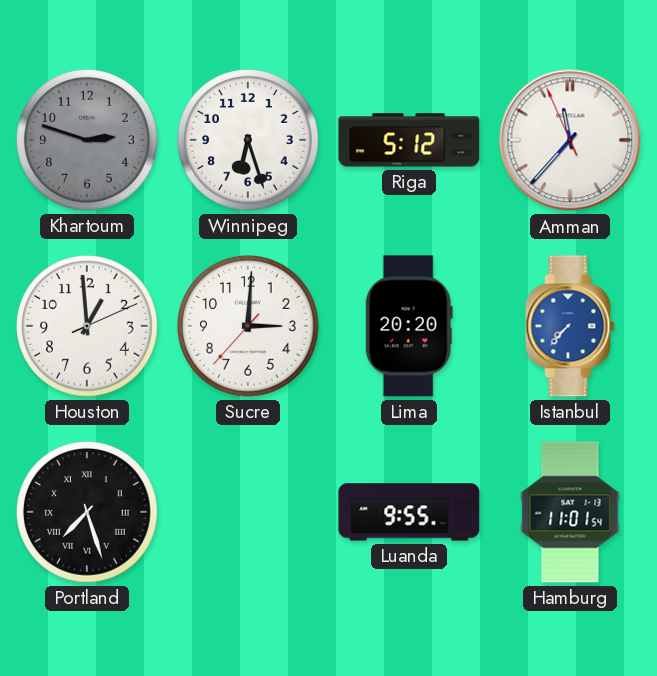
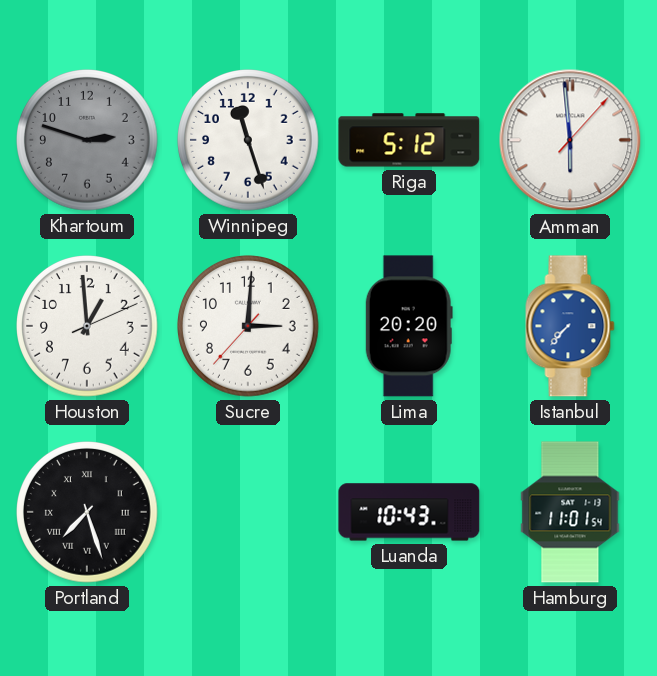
Winnipeg: 6:27 -> 11:27
Amman: 11:36 -> 5:59
Luanda: 9:55 -> 10:43
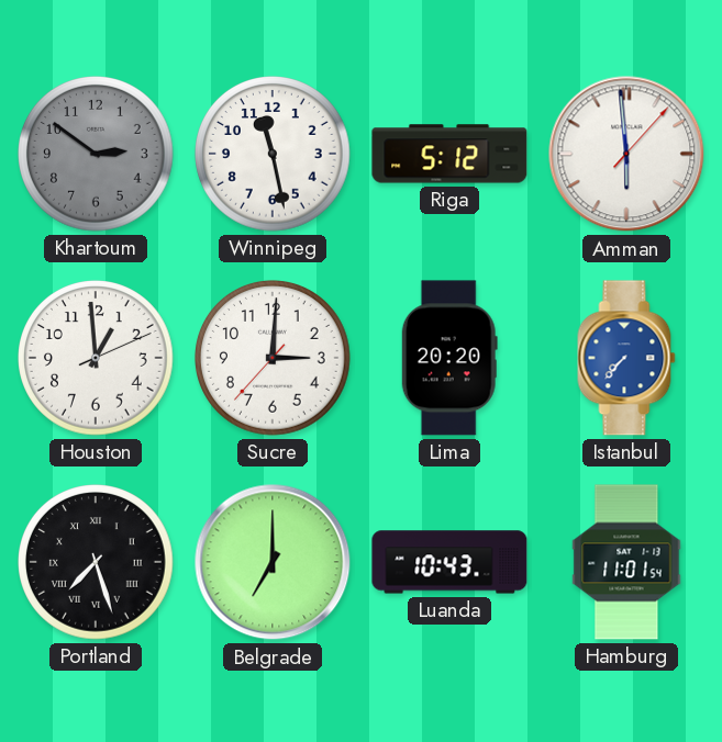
Khartoum: 2:48 -> 2:51
Winnipeg: 11:27 -> 11:28
Belgrade: none -> 7:00
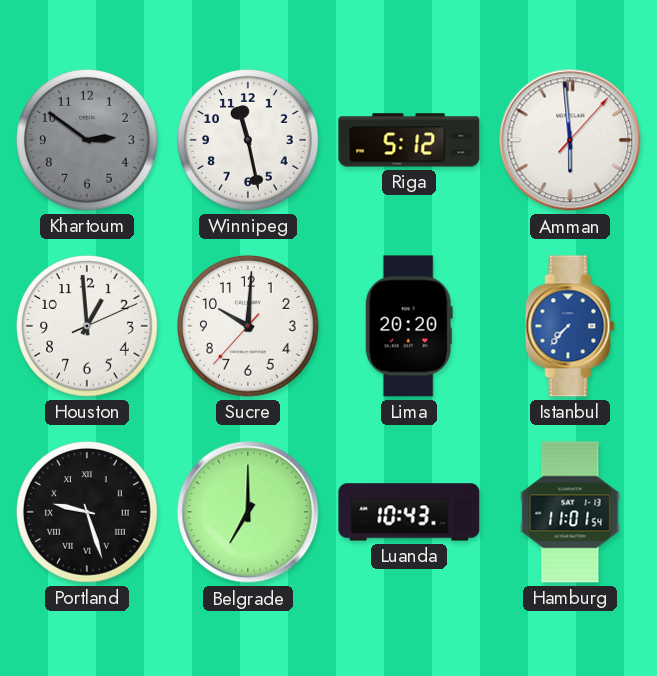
Sucre: 3:00 -> 10:00
Portland: 7:27 -> 9:27
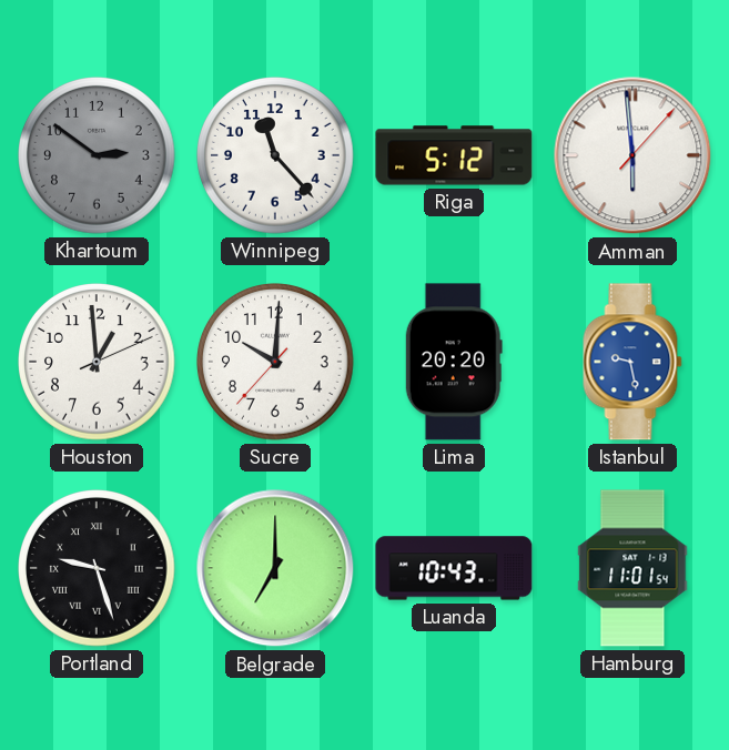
Winnipeg: 11:28 -> 11:23
Istanbul: 7:37 -> 9:28
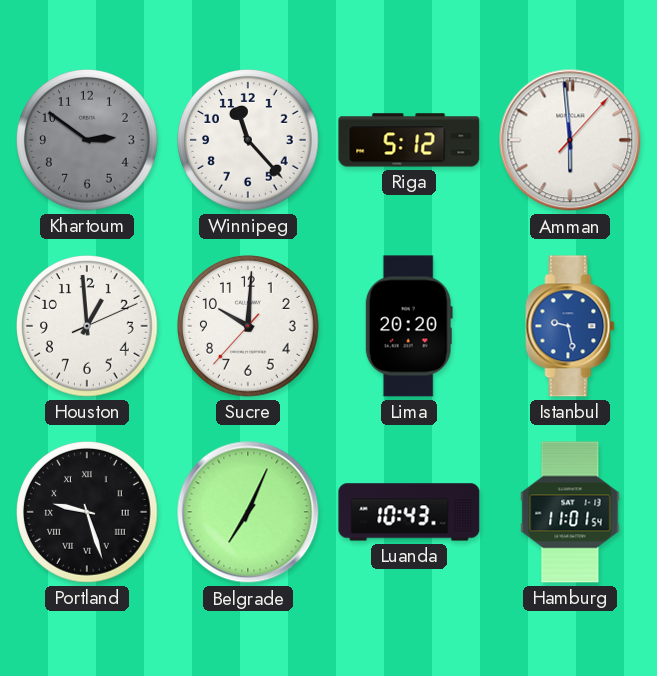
Belgrade: 7:00 -> 7:04
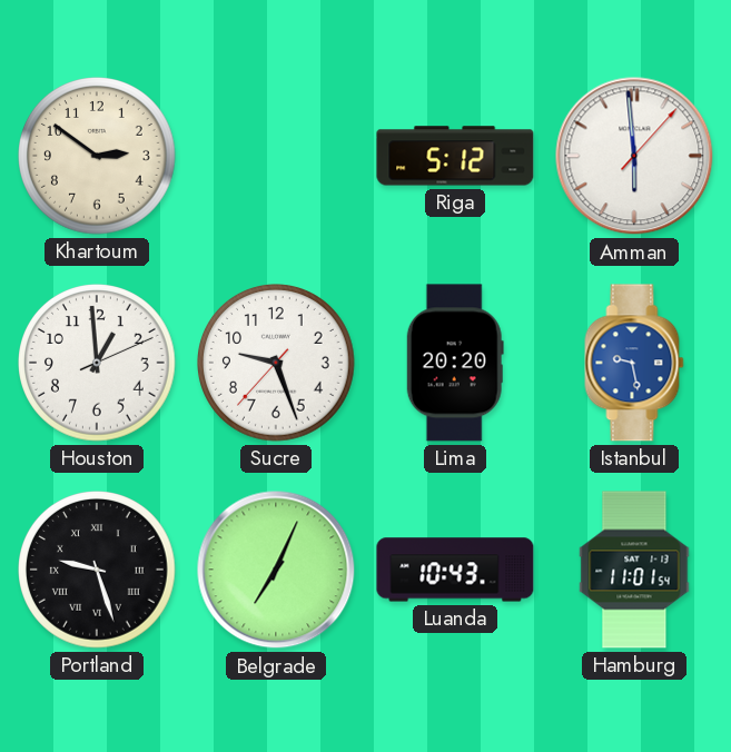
Khartoum dial: grey -> cream
Winnipeg: 11:23 -> none
Sucre: 10:00 -> 9:26
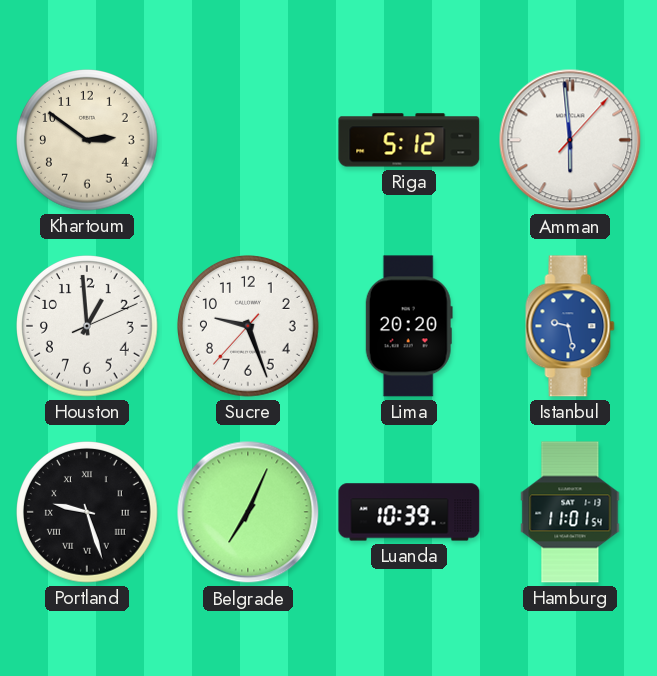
Luanda: 10:43 -> 10:39
